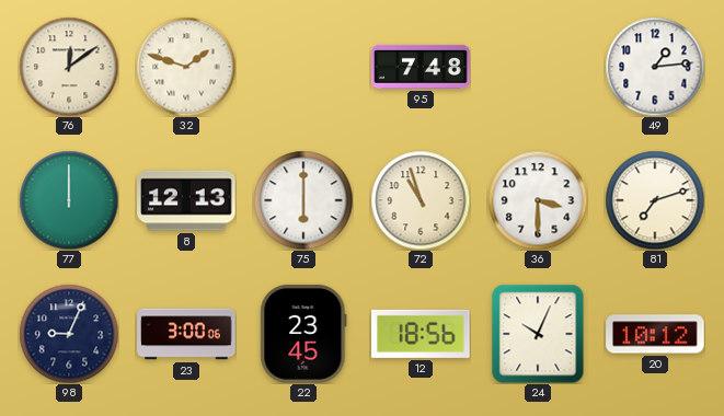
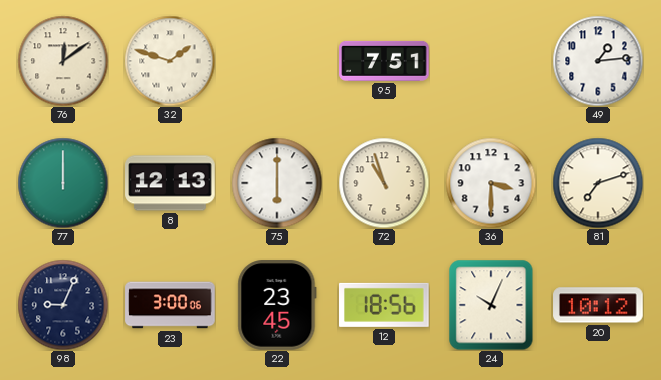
95: 7:48 -> 7:51
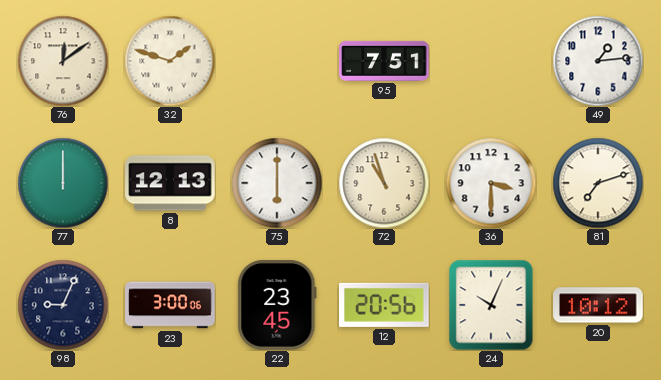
12: 18:56 -> 20:56
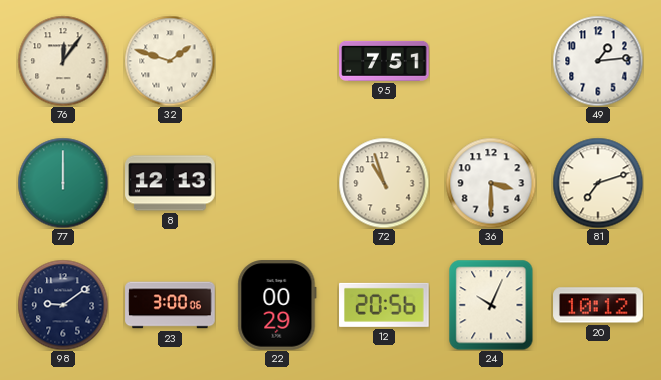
76: 12:09 -> 12:06
75: 6:00 -> none
98: 9:04 -> 9:09
22: 23:45 -> 00:29
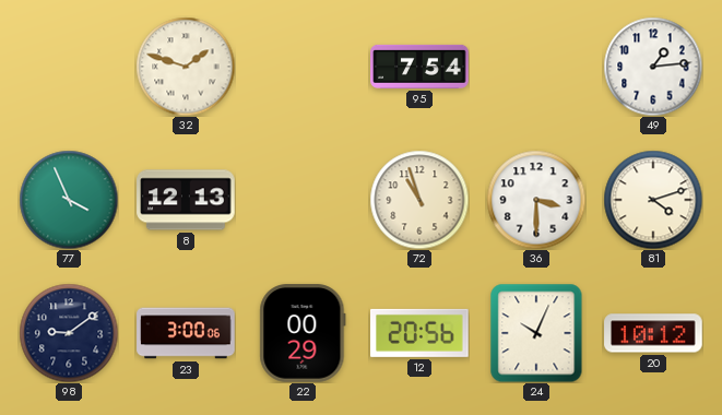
76: 12:06 -> none
95: 7:51 -> 7:54
77: 12:00 -> 3:56
81: 7:12 -> 4:12
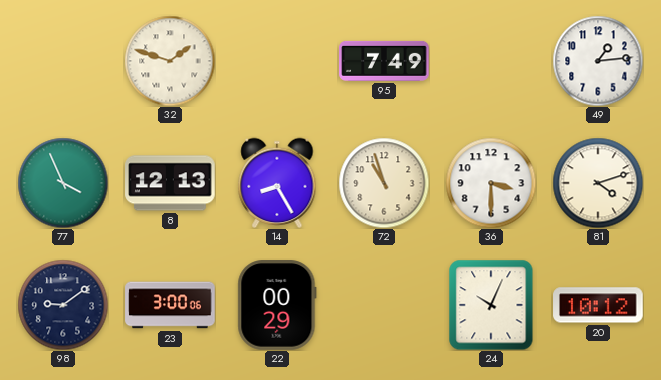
95: 7:54 -> 7:49
14: none -> 8:25
12: 20:56 -> none
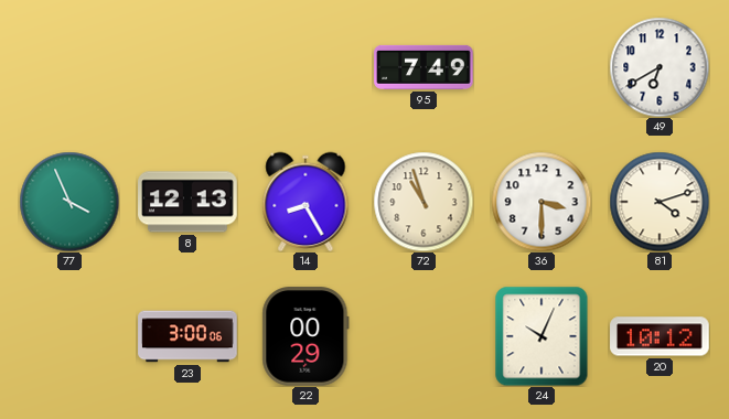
32: 1:48 -> none
49: 1:14 -> 6:40
98: 9:09 -> none
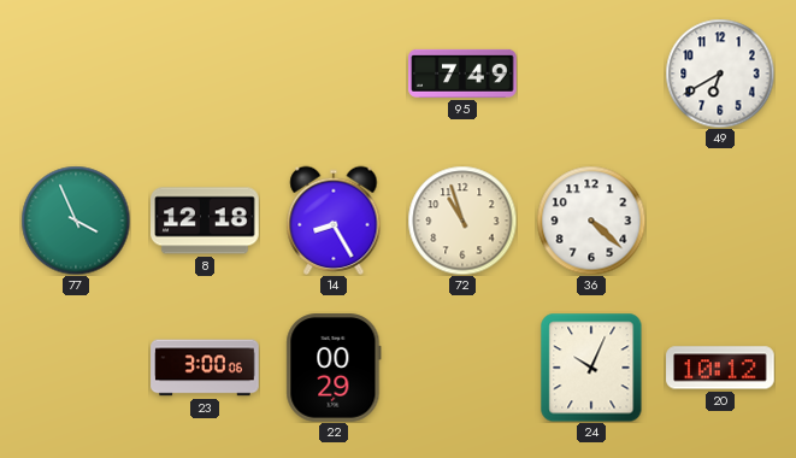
8: 12:13 -> 12:18
36: 3:30 -> 4:22
81: 4:12 -> none
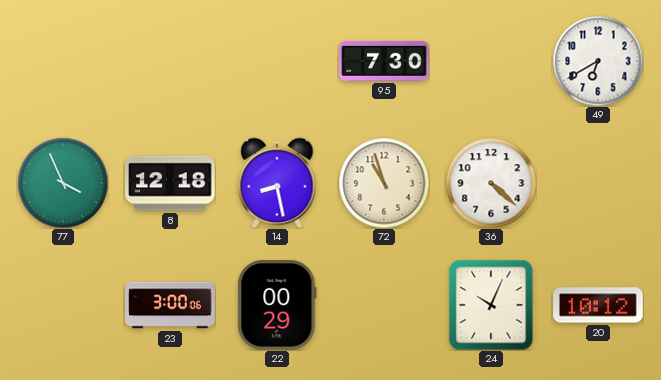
95: 7:49 -> 7:30
14: 8:25 -> 8:28
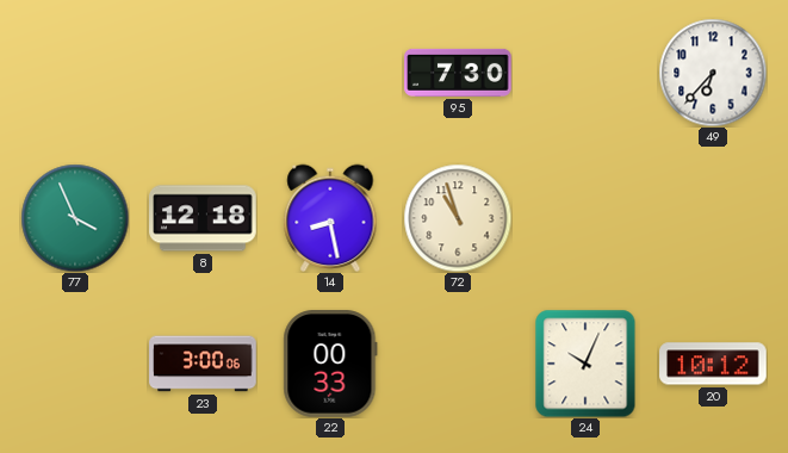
49: 6:40 -> 6:37
36: 4:22 -> none
22: 00:29 -> 00:33
